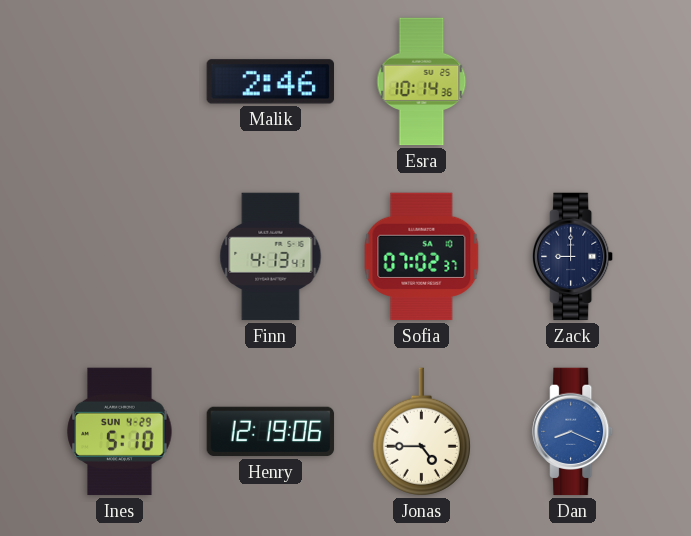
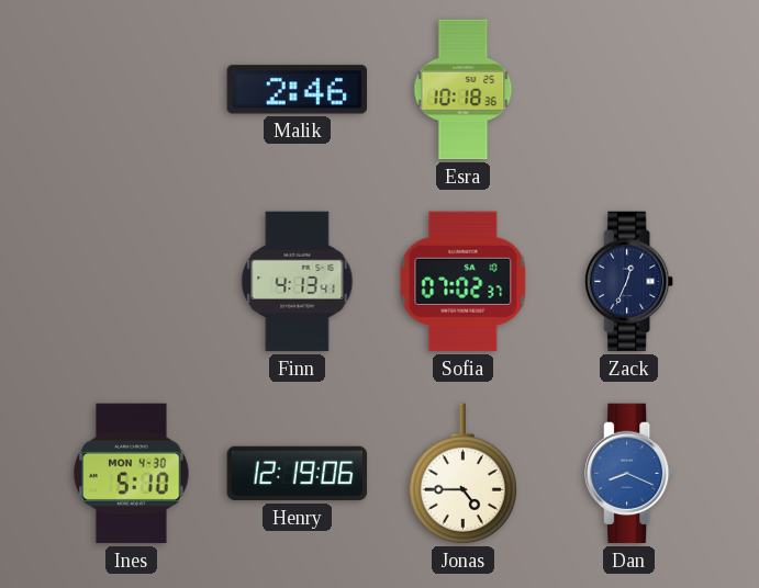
Esra: 10:14 -> 10:18
Zack: 9:00 -> 12:34
Ines date: SUN 4-29 -> MON 4-30
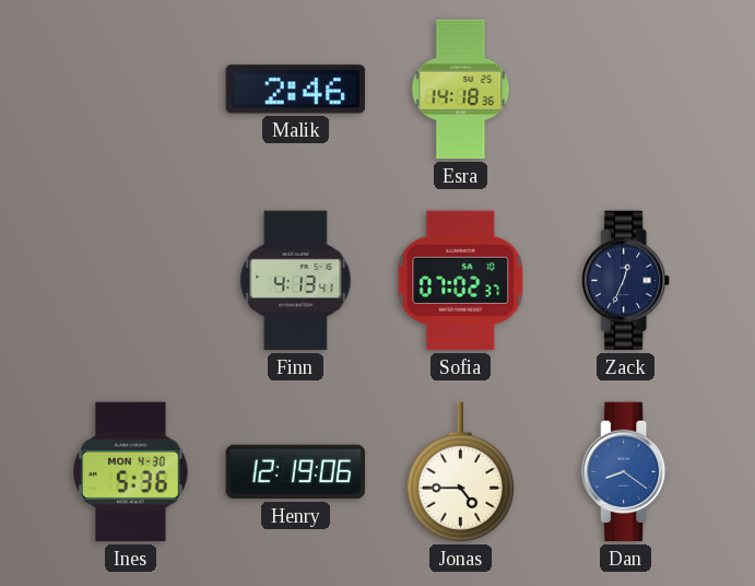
Esra: 10:18 -> 14:18
Ines: 5:10 -> 5:36
Dan: 8:19 -> 8:21
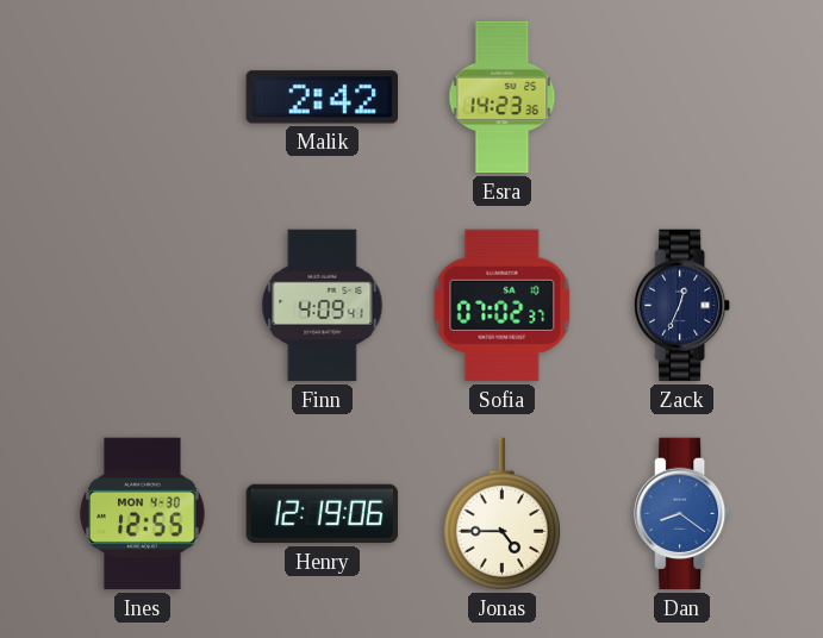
Malik: 2:46 -> 2:42
Esra: 14:18 -> 14:23
Finn: 4:13 -> 4:09
Ines: 5:36 -> 12:55
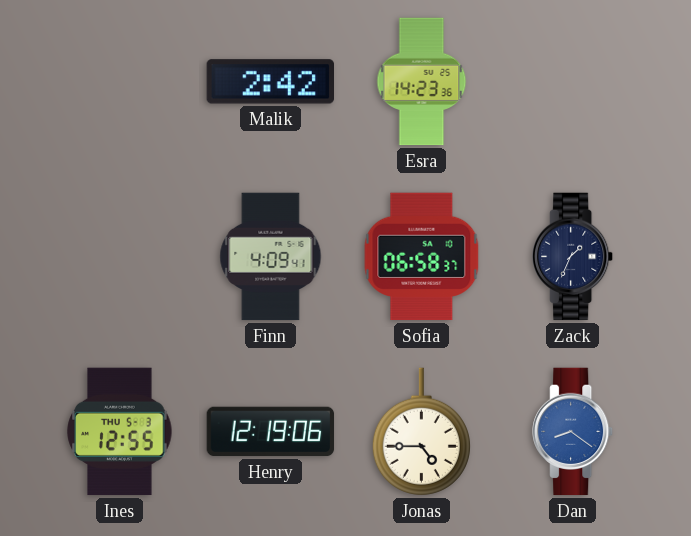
Sofia: 07:02 -> 06:58
Zack: 12:34 -> 1:34
Ines date: MON 4-30 -> THU 5-3
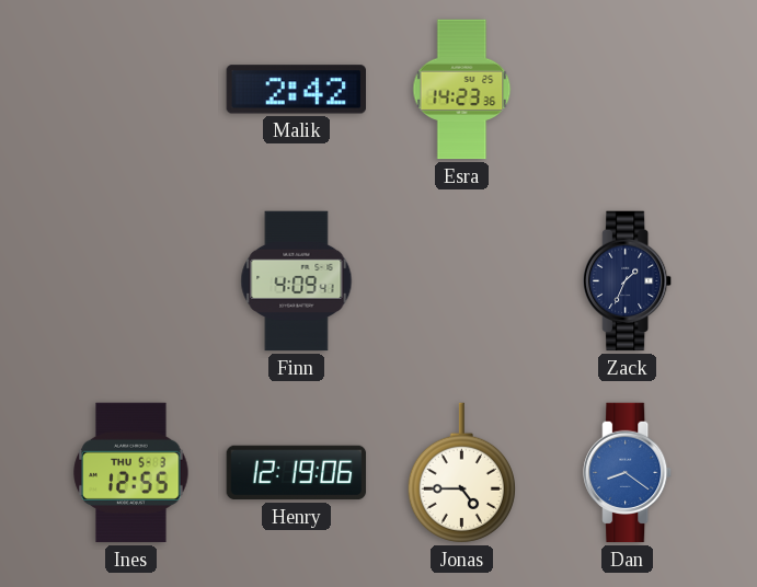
Sofia: 06:58 -> none
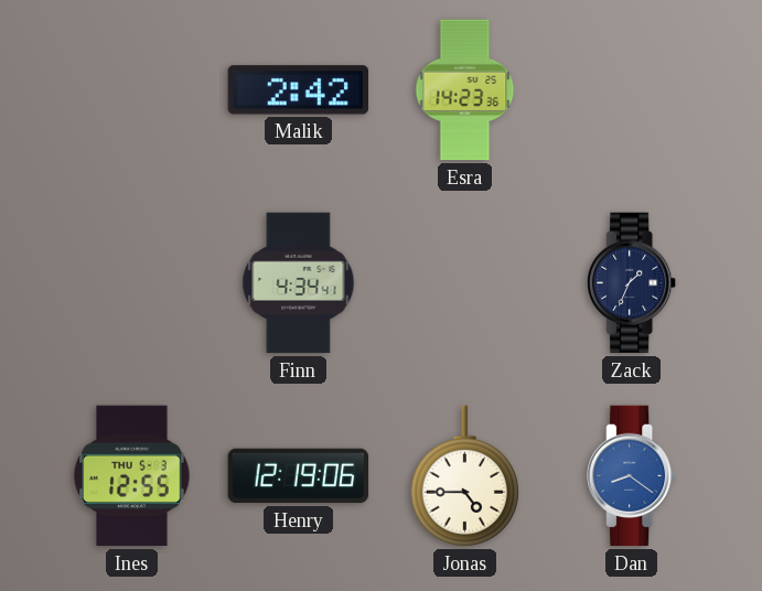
Finn: 4:09 -> 4:34
